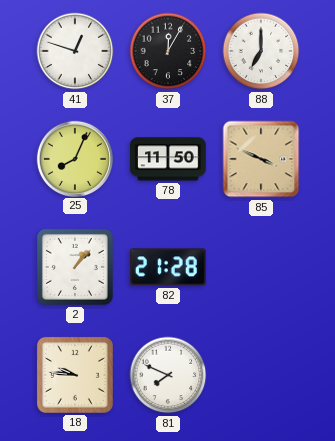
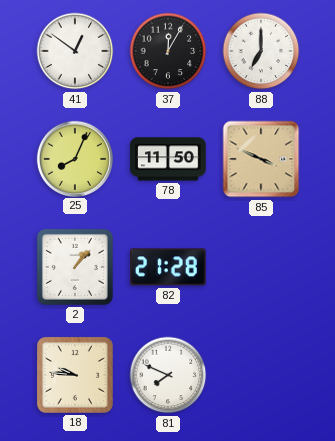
41: 12:48 -> 12:51
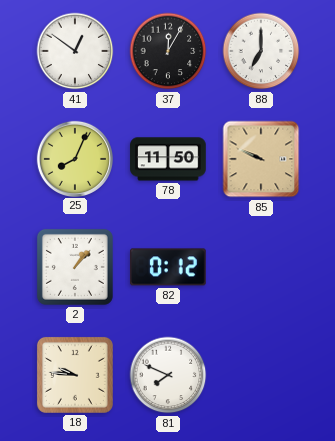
85: 3:49 -> 9:49
82: 21:28 -> 0:12
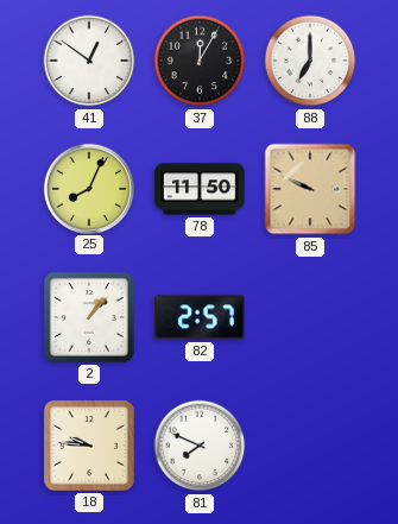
82: 0:12 -> 2:57
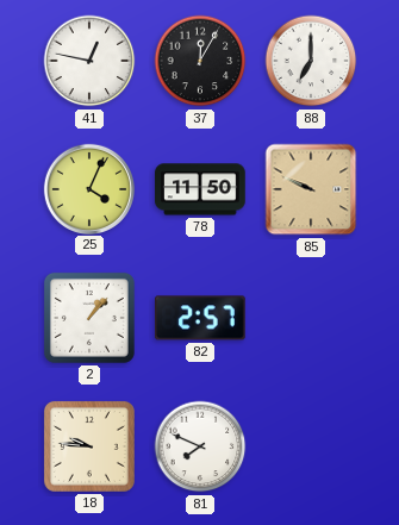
41: 12:51 -> 12:47
25: 8:04 -> 4:04
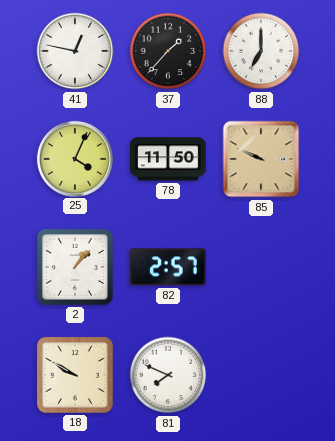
37: 12:05 -> 1:37
18: 9:46 -> 9:50
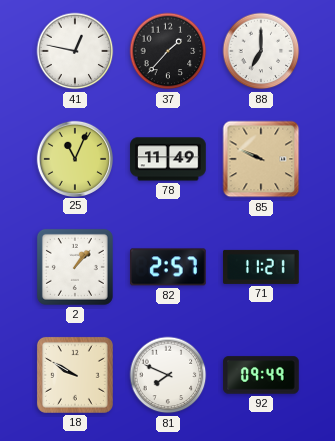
25: 4:04 -> 11:04
78: 11:50 -> 11:49
71: none -> 11:21
92: none -> 09:49
